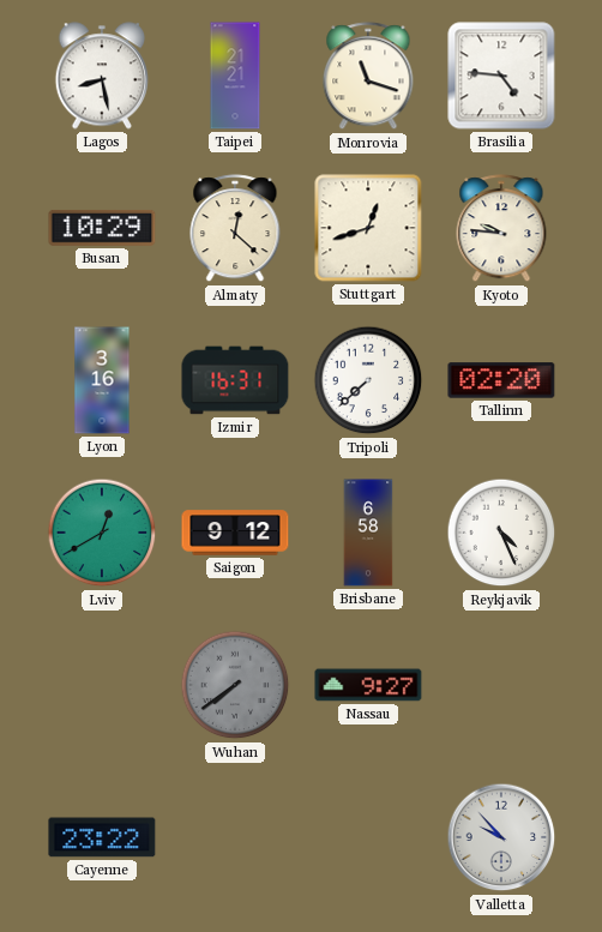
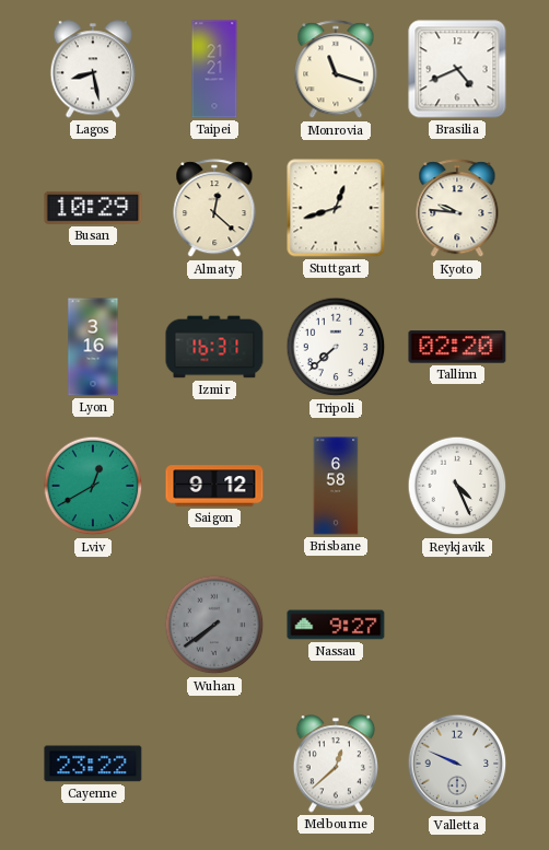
Brasilia: 4:46 -> 4:41
Melbourne: none -> 12:38
Valletta: 9:53 -> 9:49
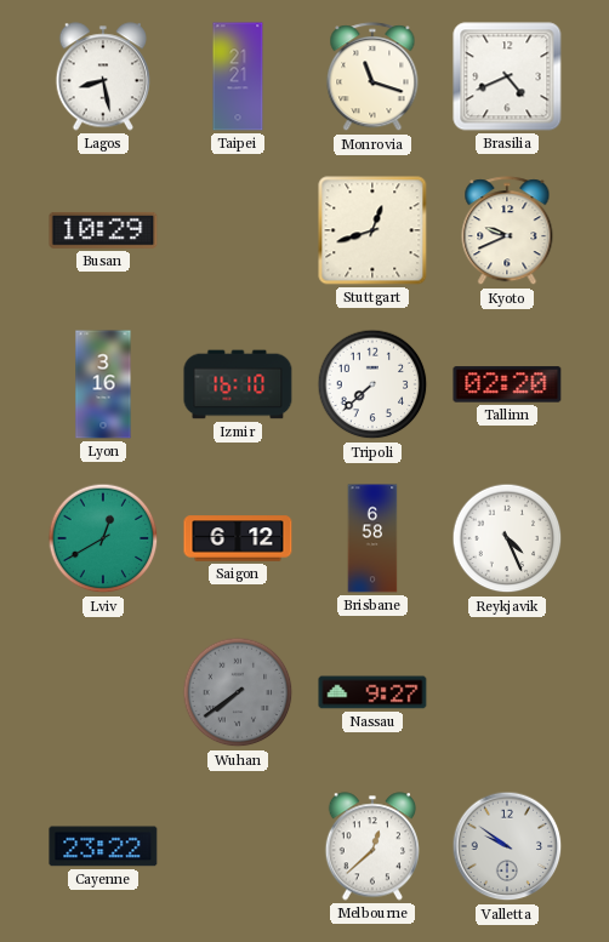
Almaty: 12:22 -> none
Kyoto: 9:46 -> 9:41
Izmir: 16:31 -> 16:10
Saigon: 9:12 -> 6:12
Valletta: 9:49 -> 9:51
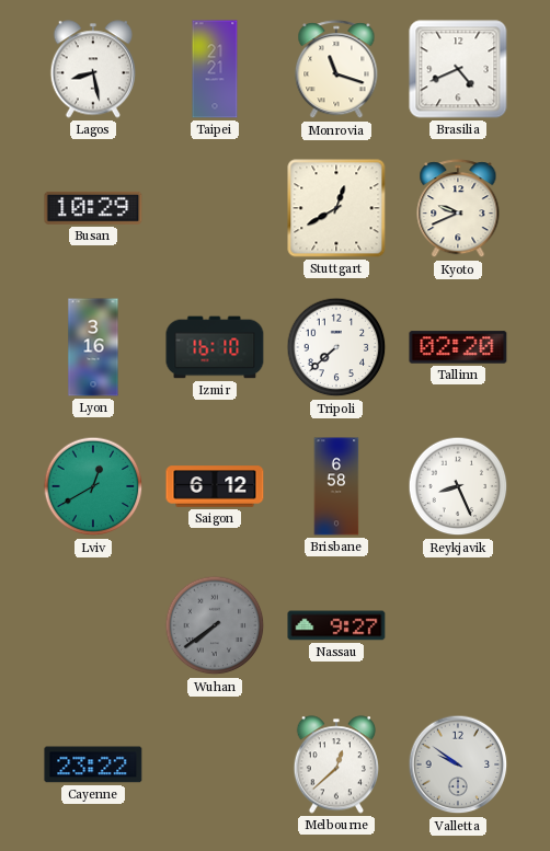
Stuttgart: 12:42 -> 12:40
Reykjavik: 4:26 -> 8:26
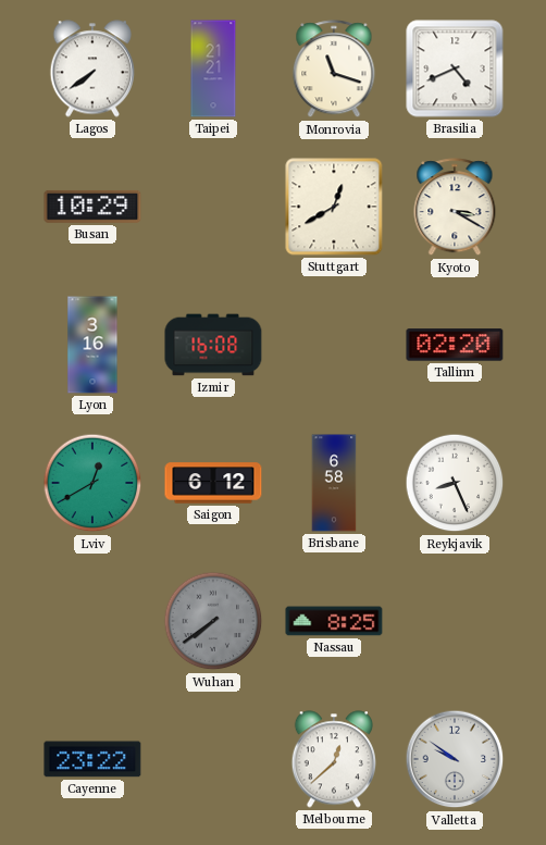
Lagos: 8:28 -> 7:39
Kyoto: 9:41 -> 3:20
Izmir: 16:10 -> 16:08
Tripoli: 7:38 -> none
Nassau: 9:27 -> 8:25
